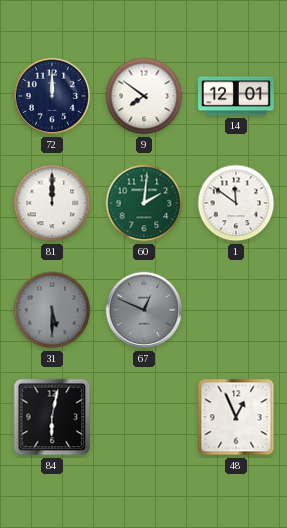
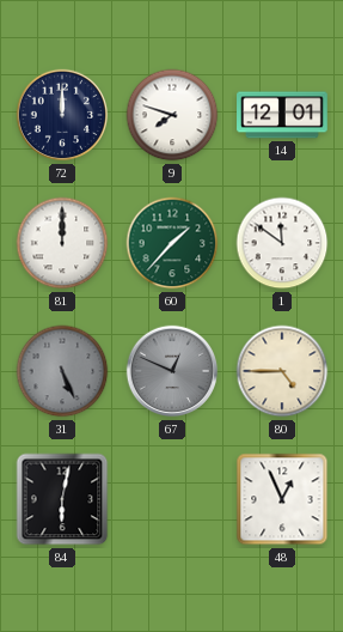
9: 7:51 -> 7:48
60: 2:01 -> 1:37
31: 5:30 -> 5:26
80: none -> 4:45
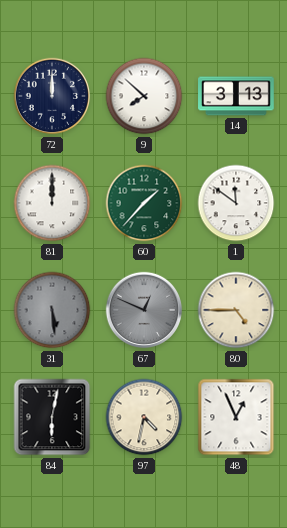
9: 7:48 -> 7:52
14: 12:01 -> 3:13
31: 5:26 -> 5:29
97: none -> 4:32
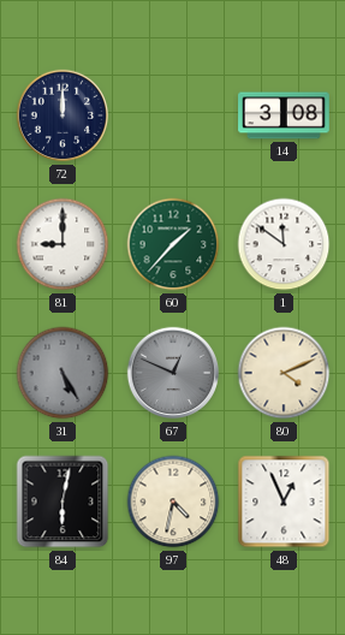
9: 7:52 -> none
14: 3:13 -> 3:08
81: 12:00 -> 9:00
31: 5:29 -> 5:25
80: 4:45 -> 4:11
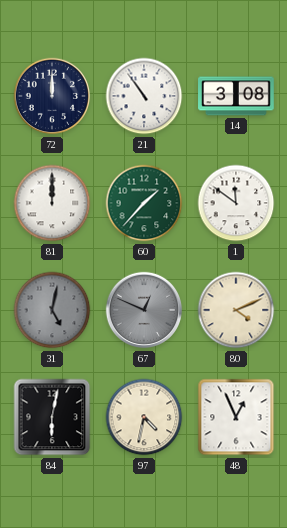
21: none -> 10:54
81: 9:00 -> 12:00
31: 5:25 -> 5:02
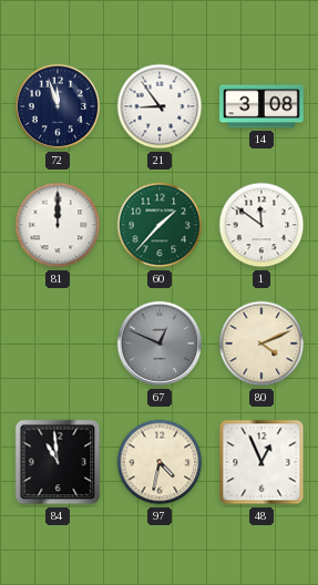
72: 12:00 -> 11:57
21: 10:54 -> 8:54
31: 5:02 -> none
84: 6:02 -> 10:59
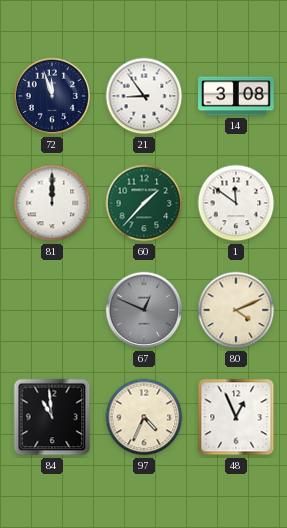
97: 4:32 -> 4:34
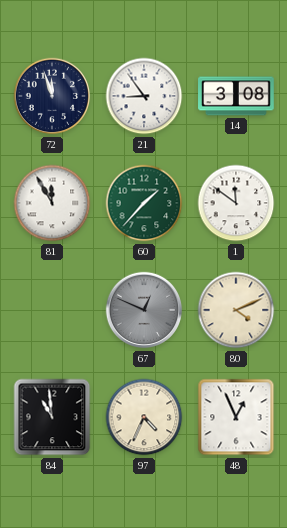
81: 12:00 -> 11:55
